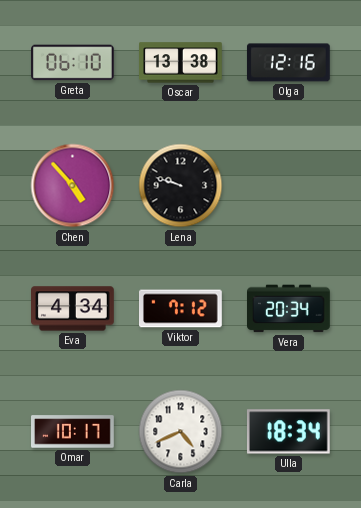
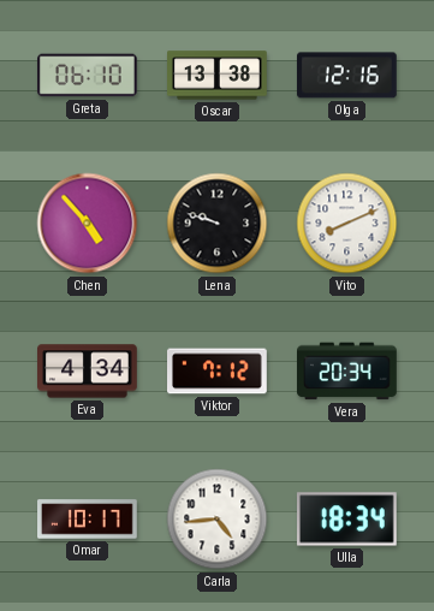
Vito: none -> 8:11
Carla: 4:41 -> 4:44
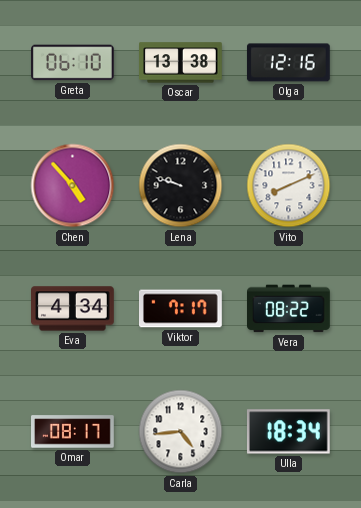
Viktor: 7:12 -> 7:17
Vera: 20:34 -> 08:22
Omar: 10:17 -> 08:17
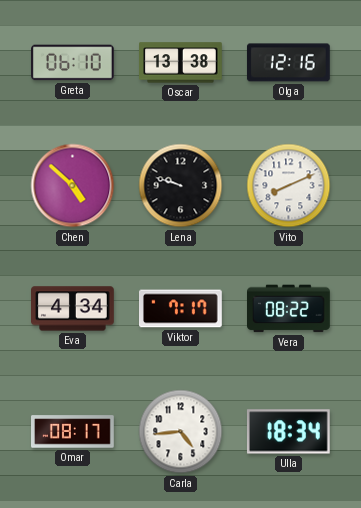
Chen: 4:53 -> 4:52
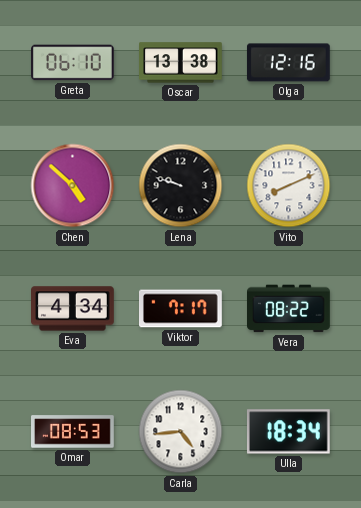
Omar: 08:17 -> 08:53
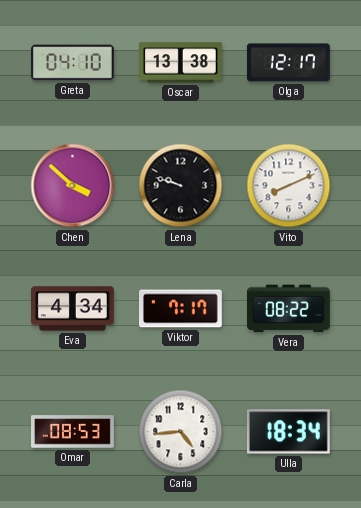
Greta: 06:10 -> 04:10
Olga: 12:16 -> 12:17
Chen: 4:52 -> 3:52
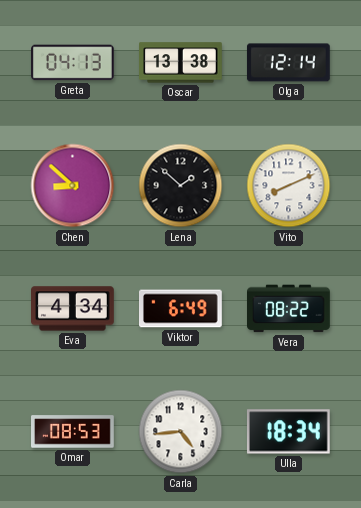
Greta: 04:10 -> 04:13
Olga: 12:17 -> 12:14
Chen: 3:52 -> 8:52
Lena: 9:48 -> 1:52
Viktor: 7:17 -> 6:49
